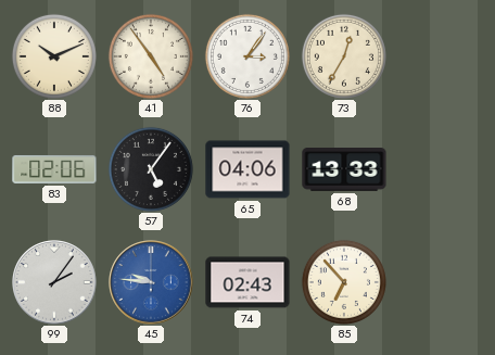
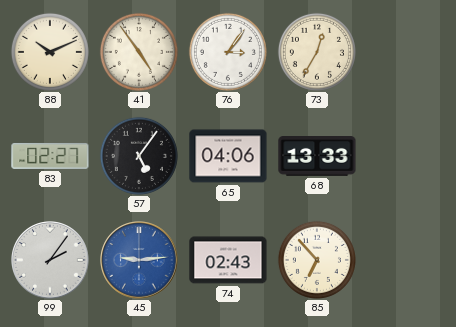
83: 02:06 -> 02:27
45: 9:46 -> 9:14
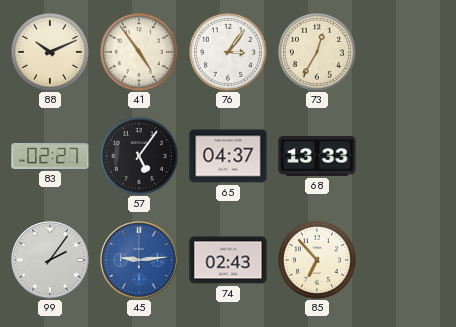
65: 04:06 -> 04:37
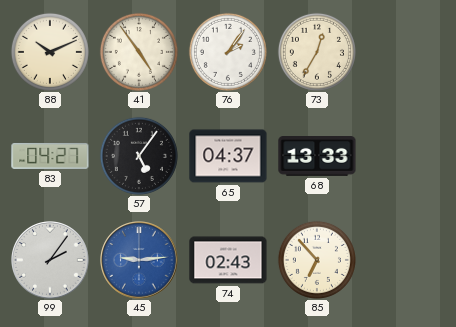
76: 3:06 -> 2:06
83: 02:27 -> 04:27
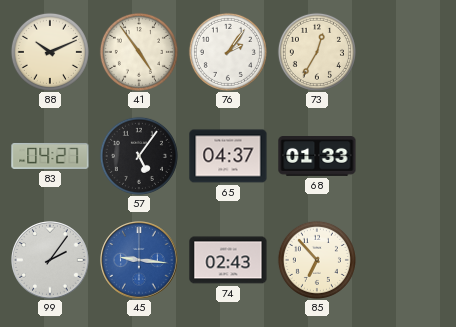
68: 13:33 -> 01:33
45: 9:14 -> 9:16
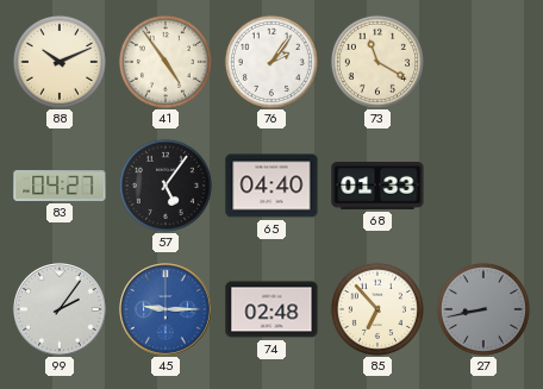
73: 12:35 -> 11:20
65: 04:37 -> 04:40
45: 9:16 -> 9:15
74: 02:43 -> 02:48
27: none -> 8:43
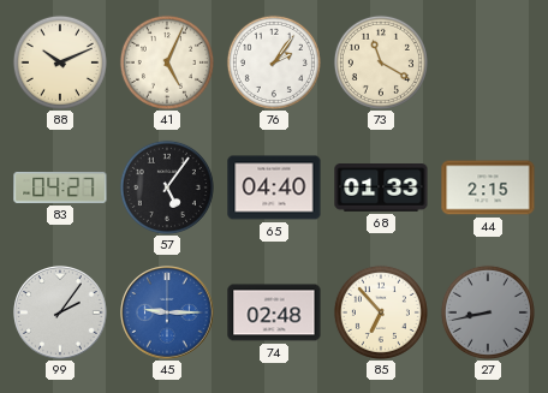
41: 4:54 -> 5:04
44: none -> 2:15
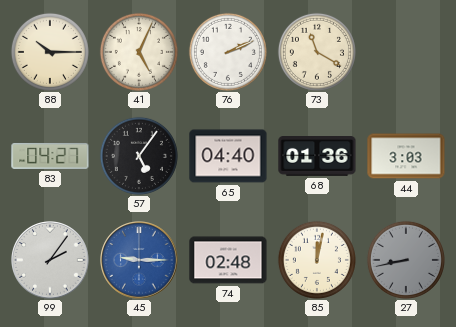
88: 10:11 -> 10:15
76: 2:06 -> 2:11
68: 01:33 -> 01:36
44: 2:15 -> 3:03
85: 6:53 -> 12:02
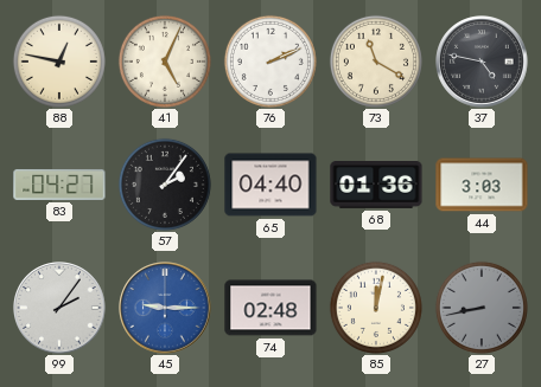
88: 10:15 -> 12:47
37: none -> 4:47
57: 5:06 -> 2:06
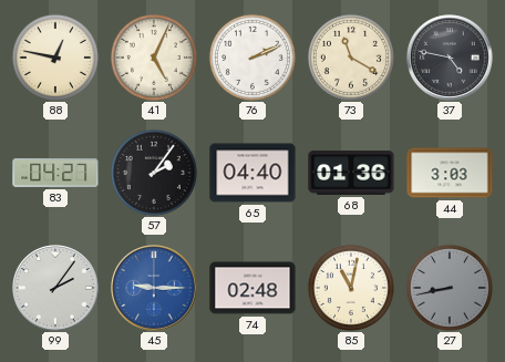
85: 12:02 -> 11:02
